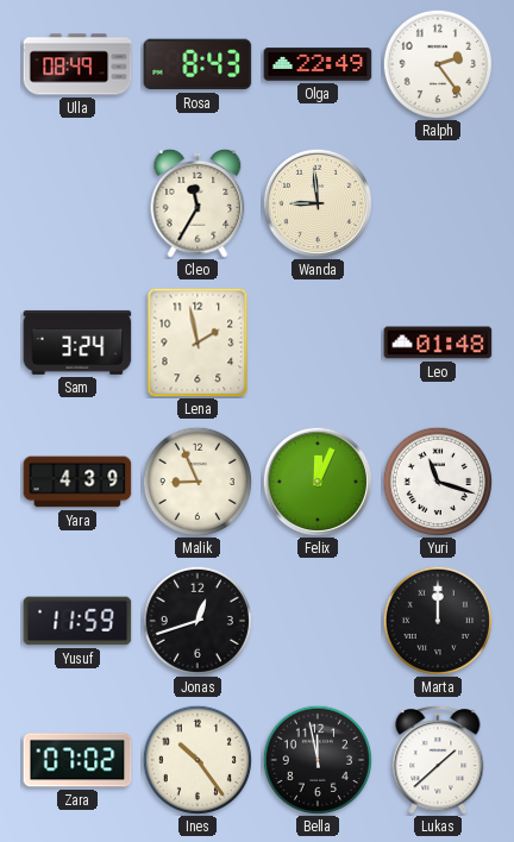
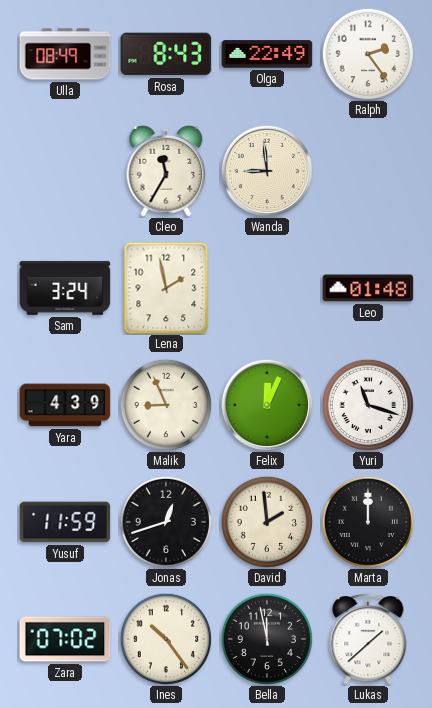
David: none -> 1:59
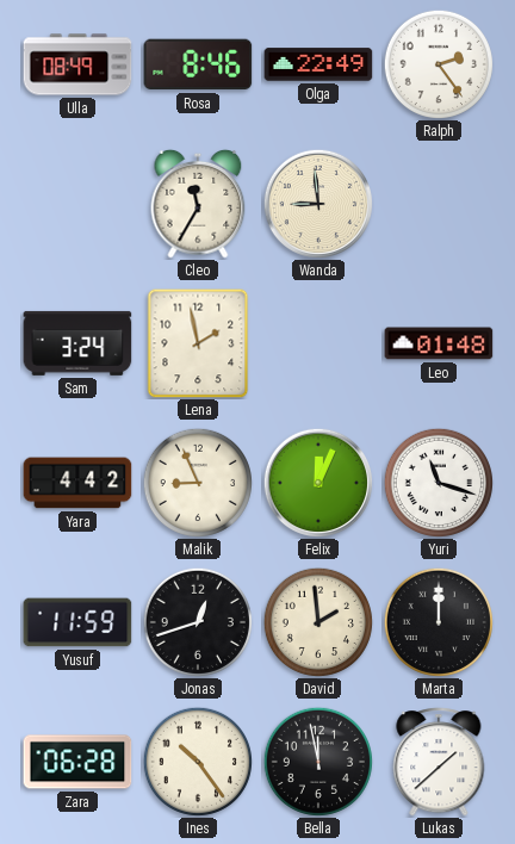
Rosa: 8:43 -> 8:46
Yara: 4:39 -> 4:42
Zara: 07:02 -> 06:28
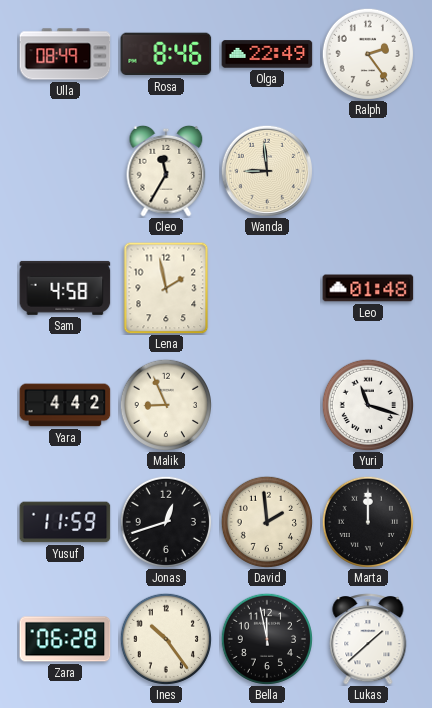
Sam: 3:24 -> 4:58
Felix: 12:04 -> none
